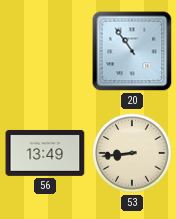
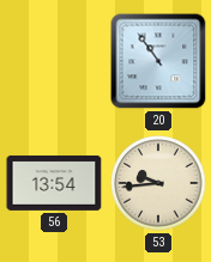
56: 13:49 -> 13:54
53: 8:44 -> 9:44
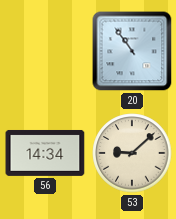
56: 13:54 -> 14:34
53: 9:44 -> 9:08
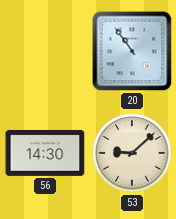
56: 14:34 -> 14:30
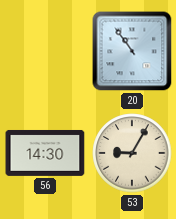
53: 9:08 -> 9:05
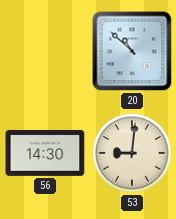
20: 10:54 -> 10:52
53: 9:05 -> 9:01
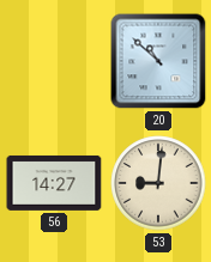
56: 14:30 -> 14:27
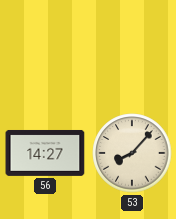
20: 10:52 -> none
53: 9:01 -> 8:07
